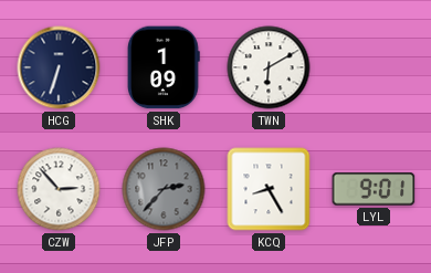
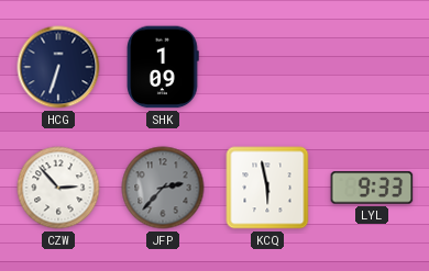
TWN: 6:10 -> none
KCQ: 8:25 -> 5:58
LYL: 9:01 -> 9:33
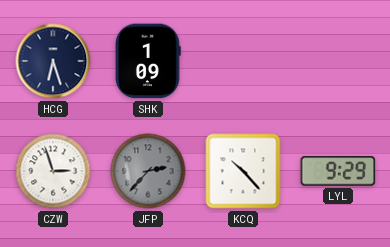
HCG: 6:33 -> 6:27
CZW: 2:53 -> 2:57
KCQ: 5:58 -> 10:23
LYL: 9:33 -> 9:29
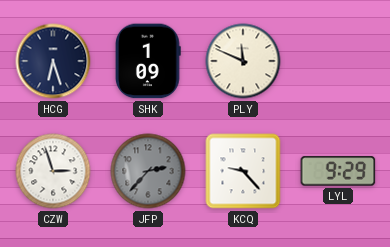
PLY: none -> 11:49
KCQ: 10:23 -> 9:23
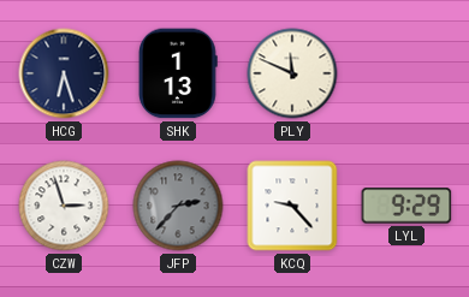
SHK: 1:09 -> 1:13
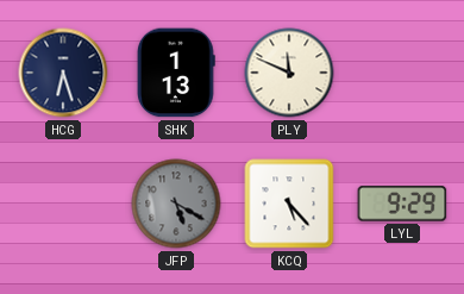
CZW: 2:57 -> none
JFP: 2:37 -> 5:20
KCQ: 9:23 -> 5:23
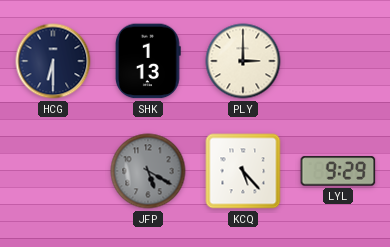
HCG: 6:27 -> 6:30
PLY: 11:49 -> 3:00
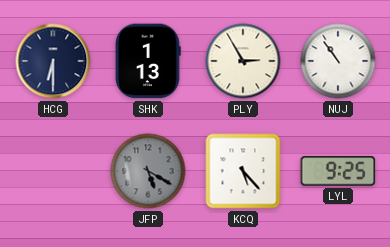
PLY: 3:00 -> 2:55
NUJ: none -> 10:54
LYL: 9:29 -> 9:25
